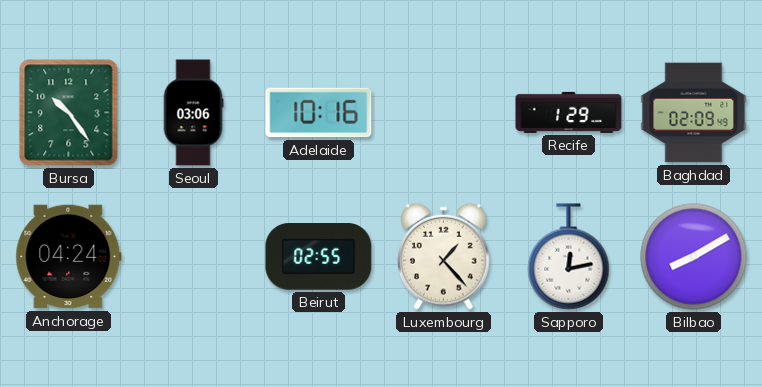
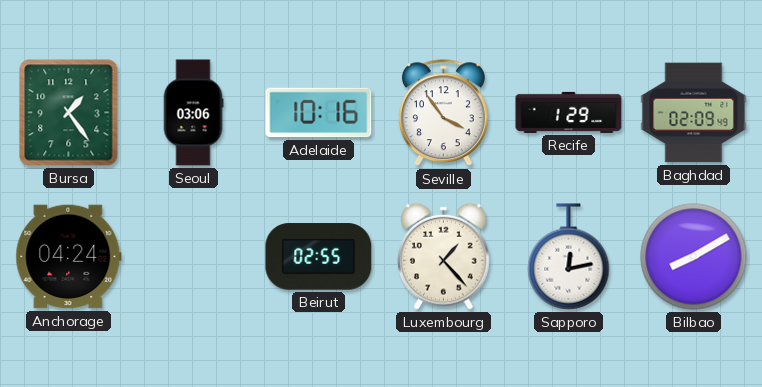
Bursa: 10:24 -> 1:24
Seville: none -> 3:54
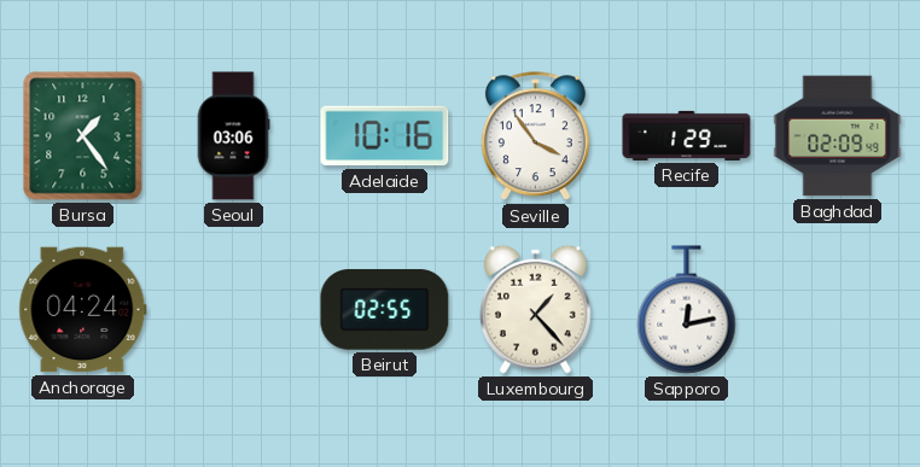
Bilbao: 8:10 -> none
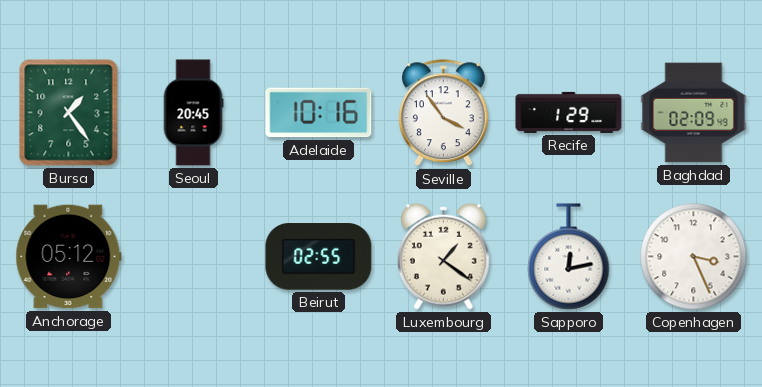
Seoul: 03:06 -> 20:45
Anchorage: 04:24 -> 05:12
Luxembourg: 1:23 -> 1:21
Copenhagen: none -> 3:26
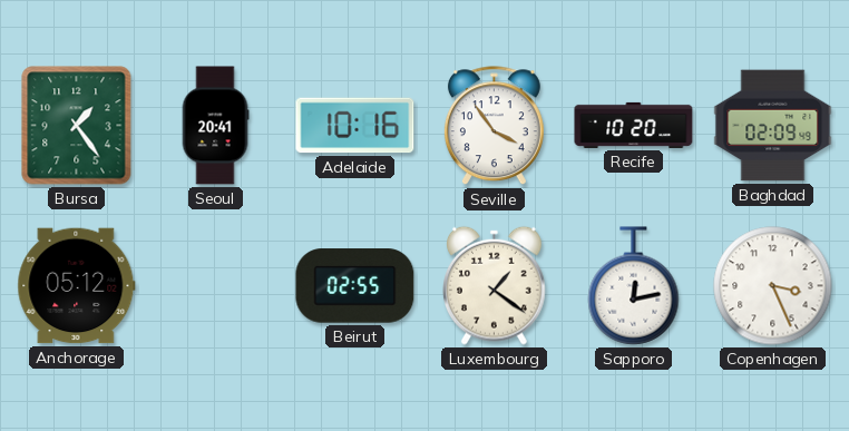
Seoul: 20:45 -> 20:41
Recife: 1:29 -> 10:20
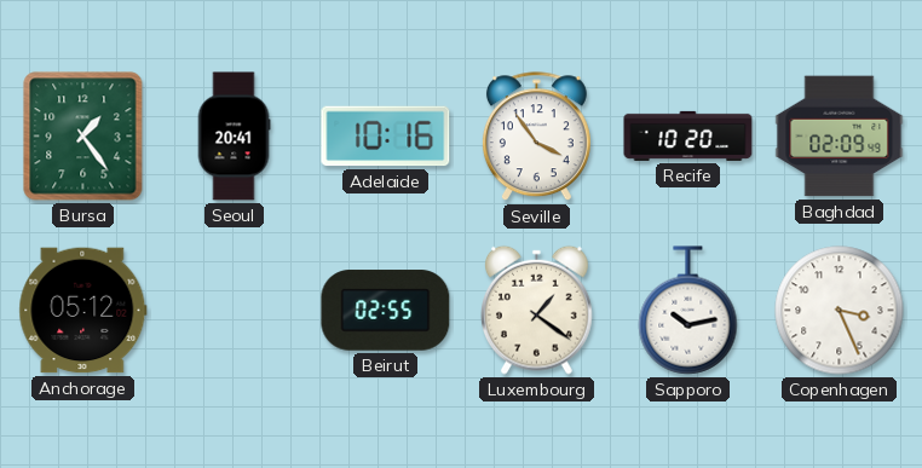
Sapporo: 12:13 -> 10:13
